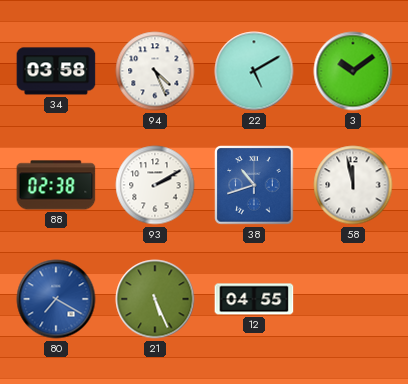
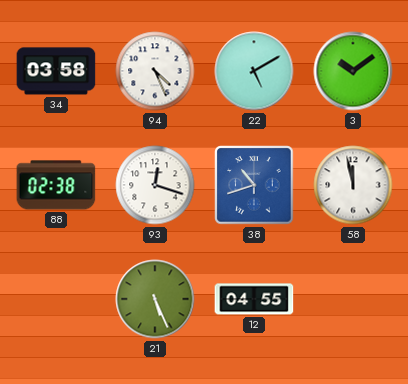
93: 2:10 -> 12:18
80: 7:20 -> none
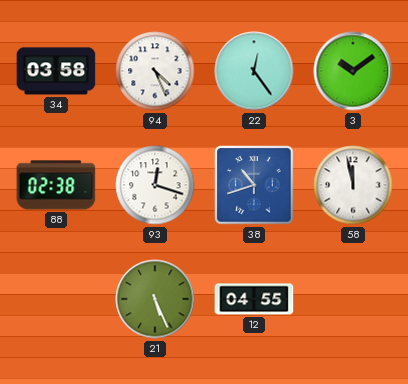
22: 5:10 -> 12:24
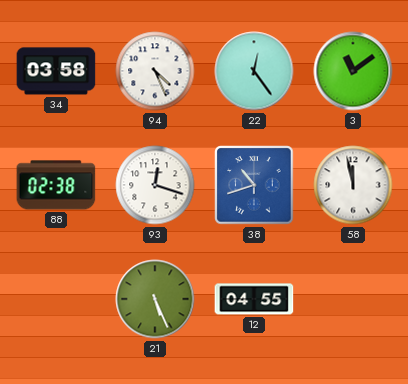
3: 10:09 -> 11:09
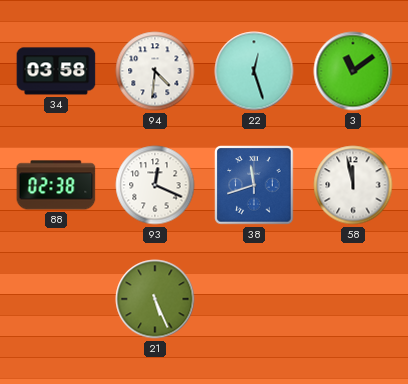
94: 4:26 -> 4:31
22: 12:24 -> 12:27
93: 12:18 -> 12:19
38: 10:42 -> 11:42
12: 04:55 -> none
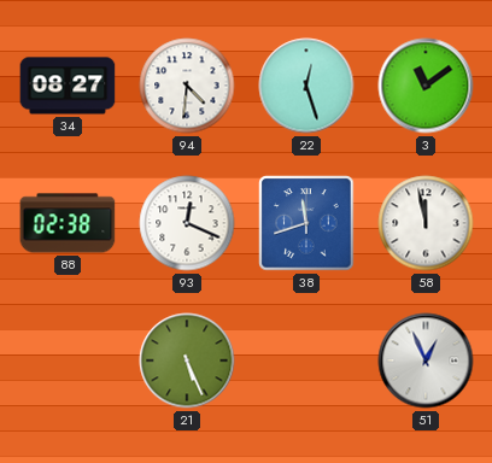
34: 03:58 -> 08:27
51: none -> 12:56
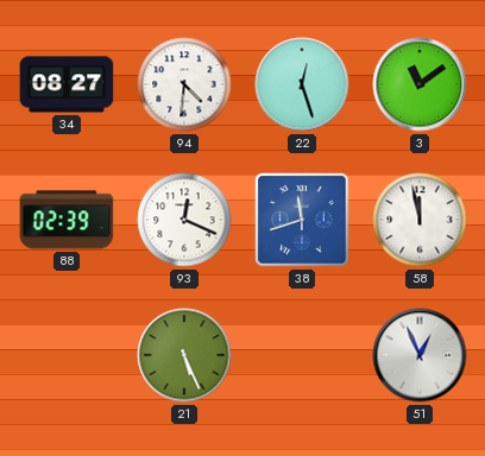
88: 02:38 -> 02:39
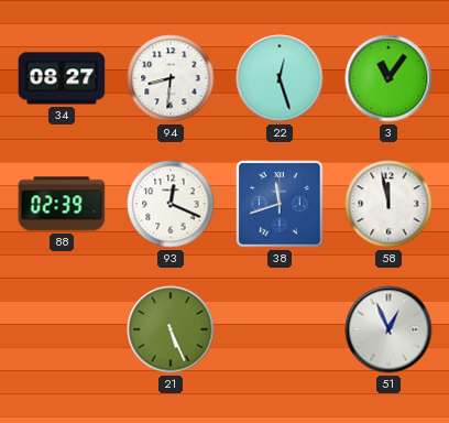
94: 4:31 -> 8:31
3: 11:09 -> 11:06
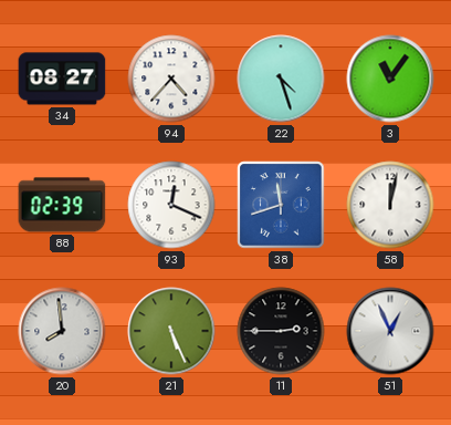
94: 8:31 -> 4:37
22: 12:27 -> 4:27
58: 11:58 -> 12:02
20: none -> 7:59
11: none -> 2:45
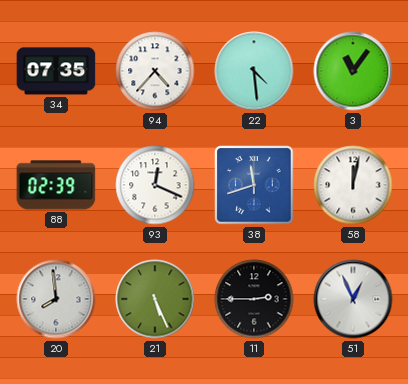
34: 08:27 -> 07:35
22: 4:27 -> 4:29
